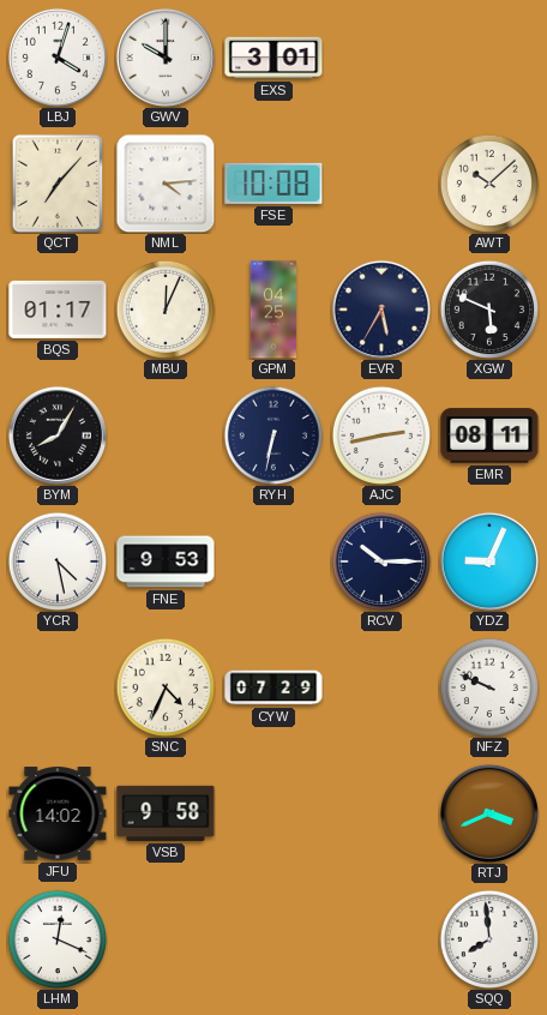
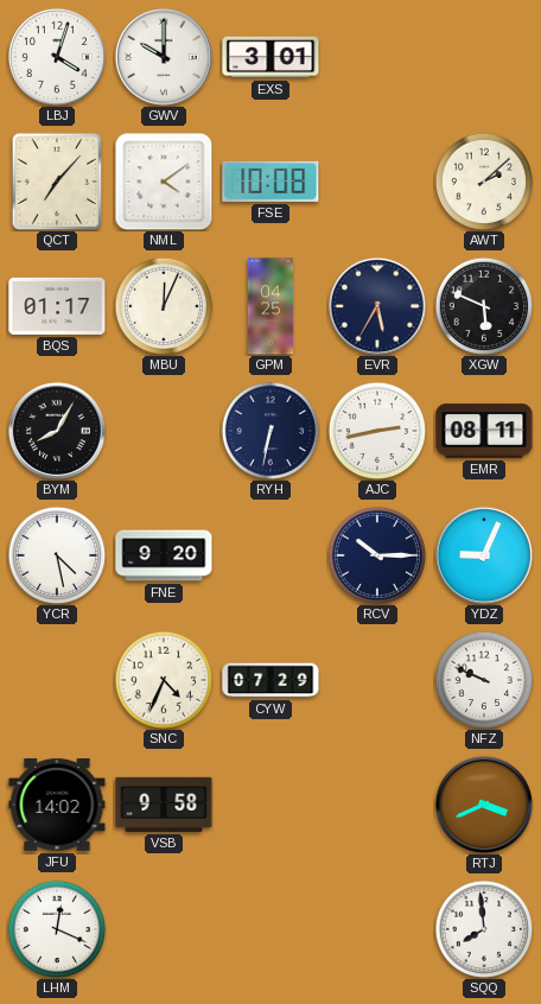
NML: 4:14 -> 4:09
AWT: 10:08 -> 2:08
FNE: 9:53 -> 9:20
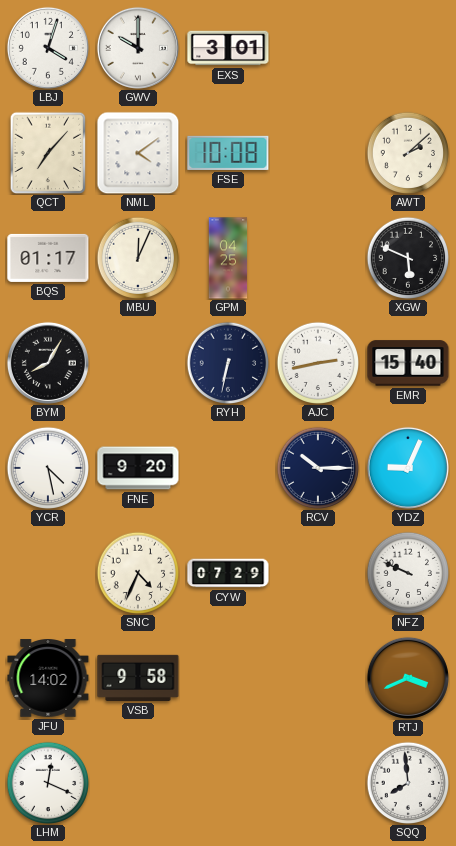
EVR: 5:35 -> none
EMR: 08:11 -> 15:40
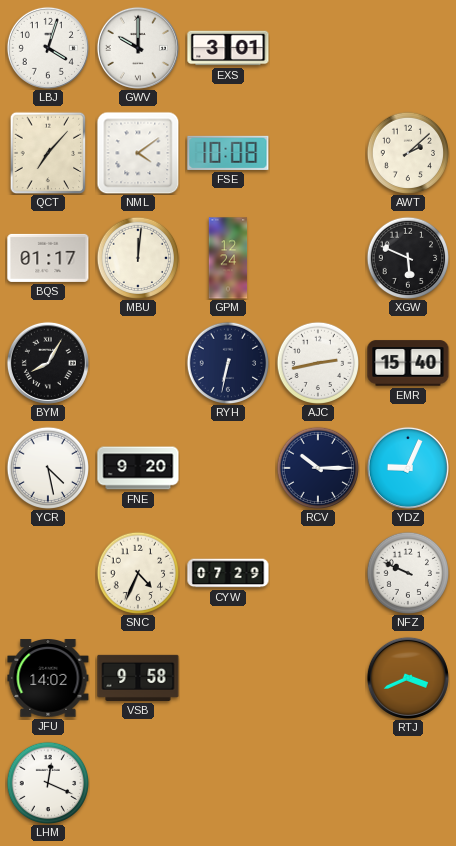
MBU: 12:04 -> 12:01
GPM: 04:25 -> 12:24
SQQ: 7:59 -> none
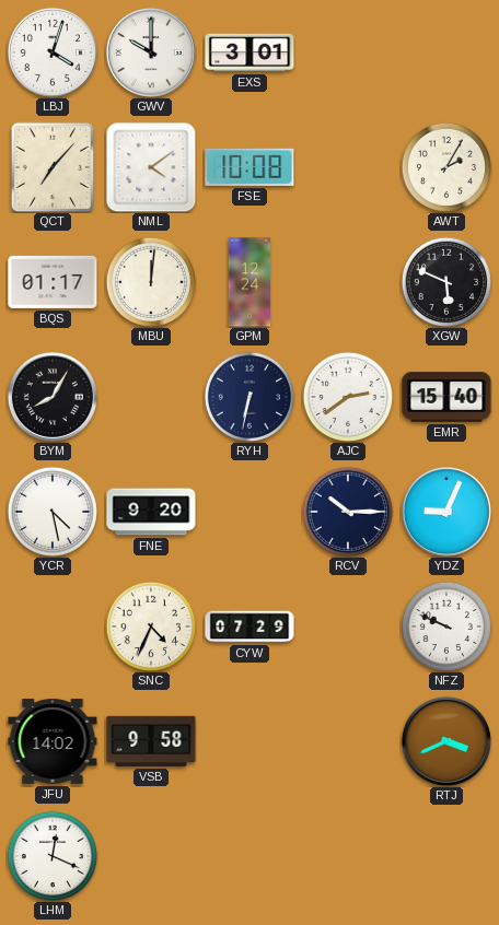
AWT: 2:08 -> 2:05
AJC: 2:43 -> 2:39
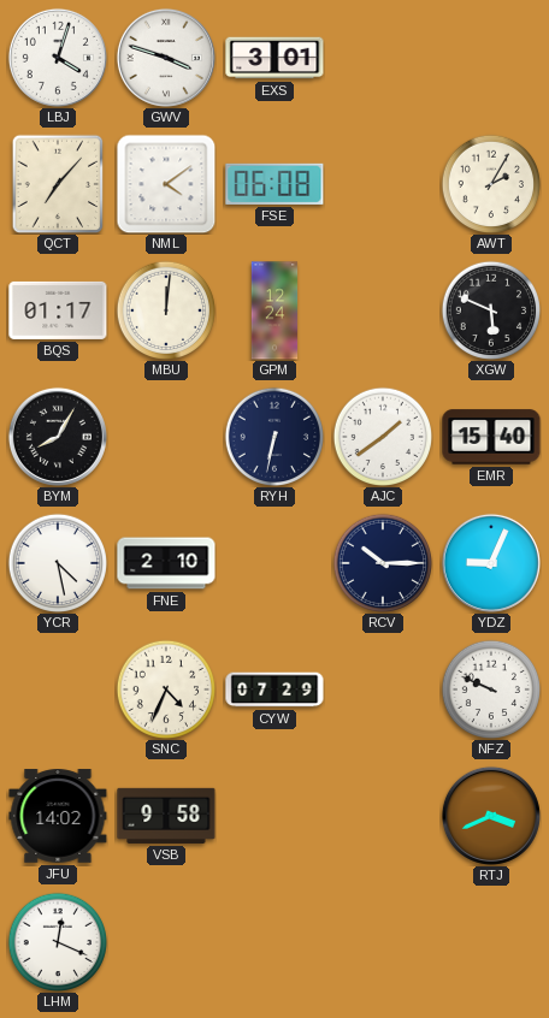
GWV: 10:00 -> 3:48
FSE: 10:08 -> 06:08
AJC: 2:39 -> 1:39
FNE: 9:20 -> 2:10
